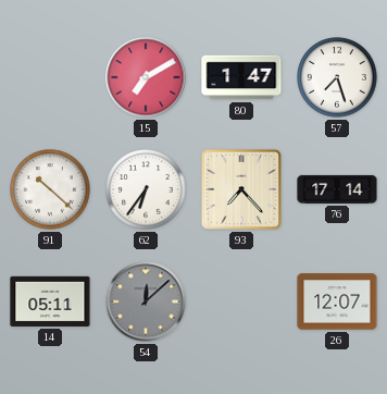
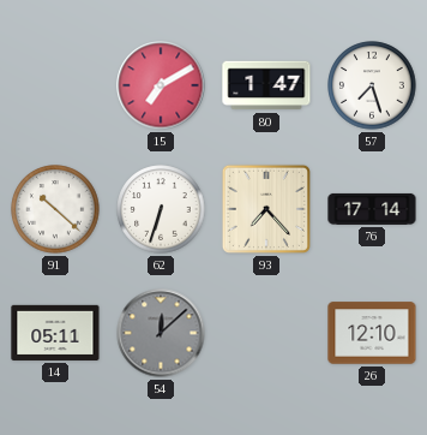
62: 6:36 -> 6:33
26: 12:07 -> 12:10
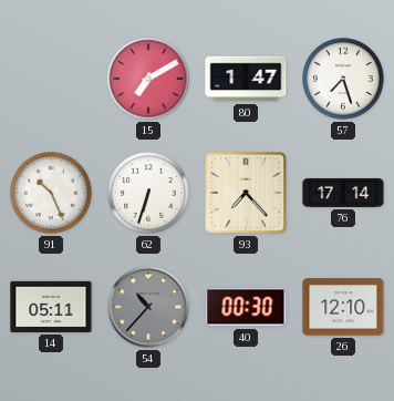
91: 10:22 -> 10:26
54: 12:08 -> 10:37
40: none -> 00:30
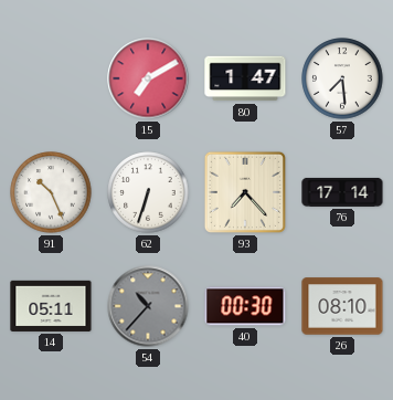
57: 7:27 -> 7:29
26: 12:10 -> 08:10
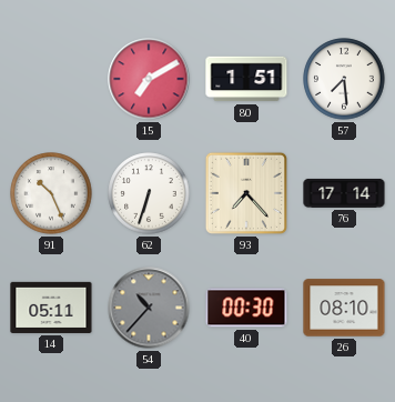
80: 1:47 -> 1:51
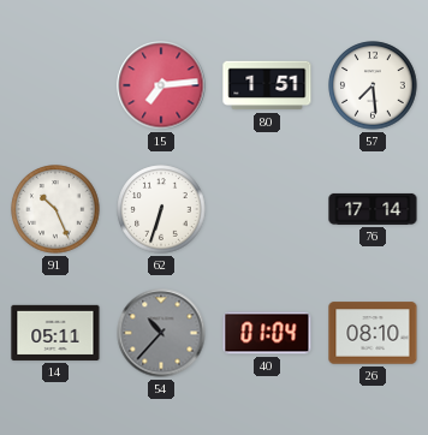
15: 7:10 -> 7:14
93: 7:23 -> none
40: 00:30 -> 01:04
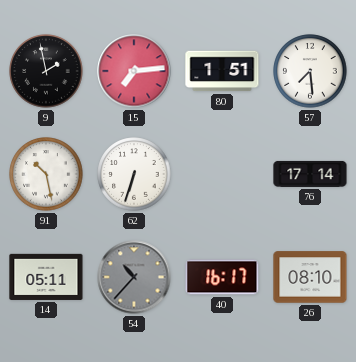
9: none -> 1:58
91: 10:26 -> 10:28
40: 01:04 -> 16:17
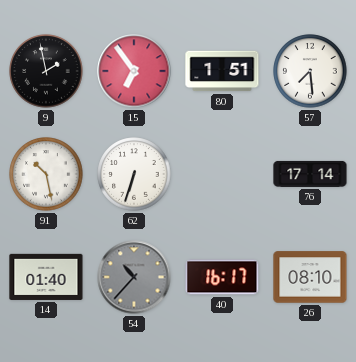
15: 7:14 -> 6:54
14: 05:11 -> 01:40
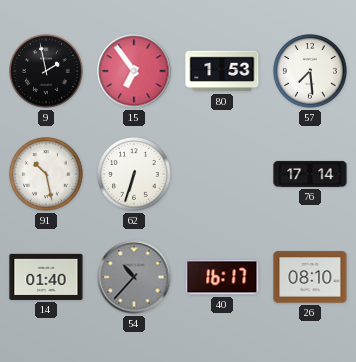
80: 1:51 -> 1:53
